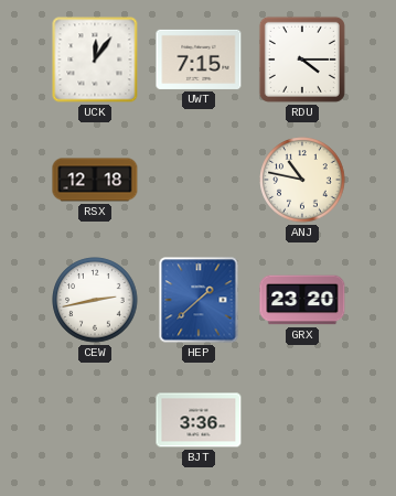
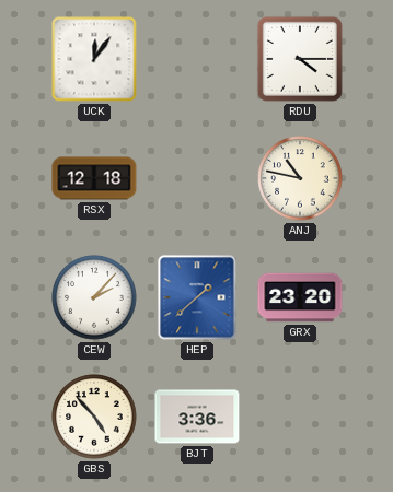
UWT: 7:15 -> none
CEW: 2:43 -> 2:07
GBS: none -> 4:53
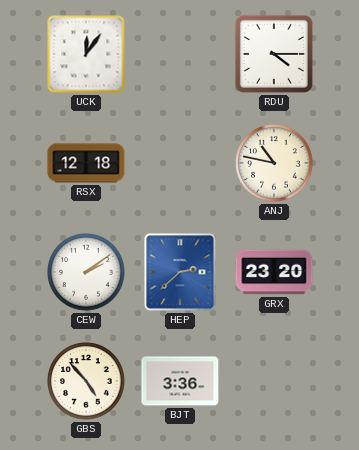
CEW: 2:07 -> 2:09
HEP: 1:38 -> 2:38
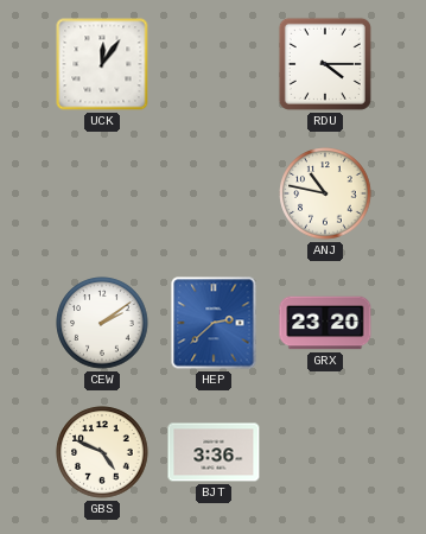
RSX: 12:18 -> none
GBS: 4:53 -> 4:49
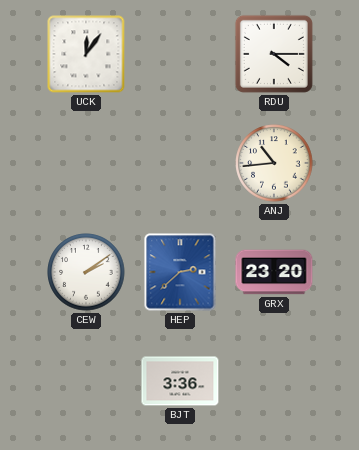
ANJ: 10:47 -> 10:44
GBS: 4:49 -> none
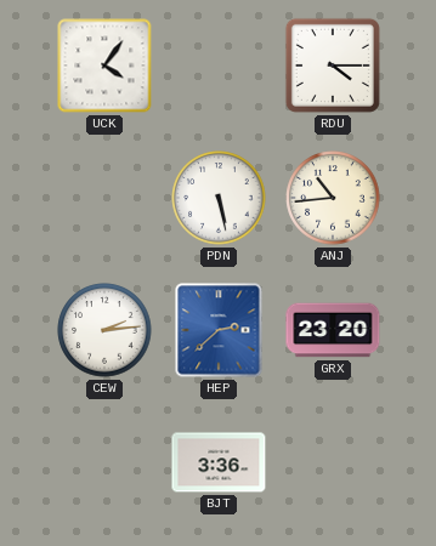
UCK: 12:06 -> 4:06
PDN: none -> 5:28
CEW: 2:09 -> 2:14
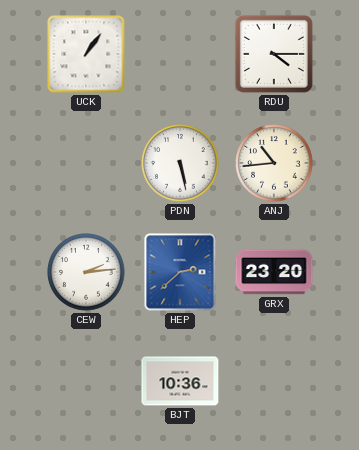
UCK: 4:06 -> 1:06
BJT: 3:36 -> 10:36
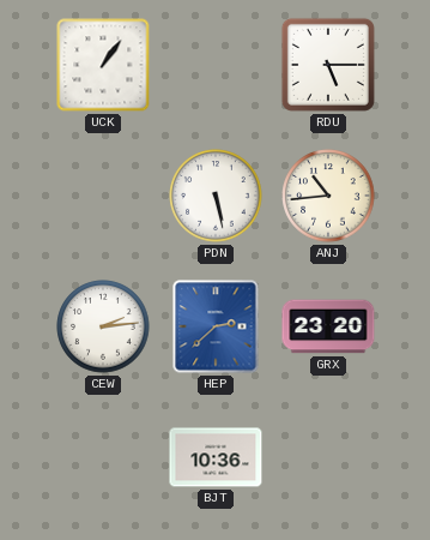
RDU: 4:15 -> 5:15
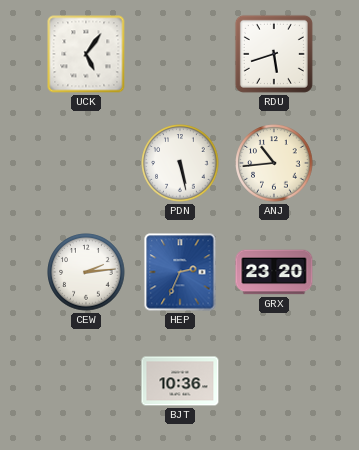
UCK: 1:06 -> 5:06
RDU: 5:15 -> 5:42
HEP: 2:38 -> 2:34
